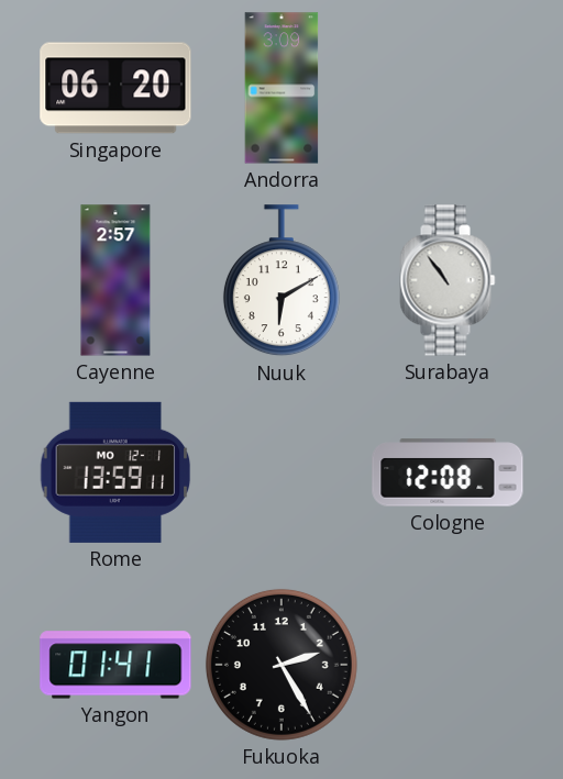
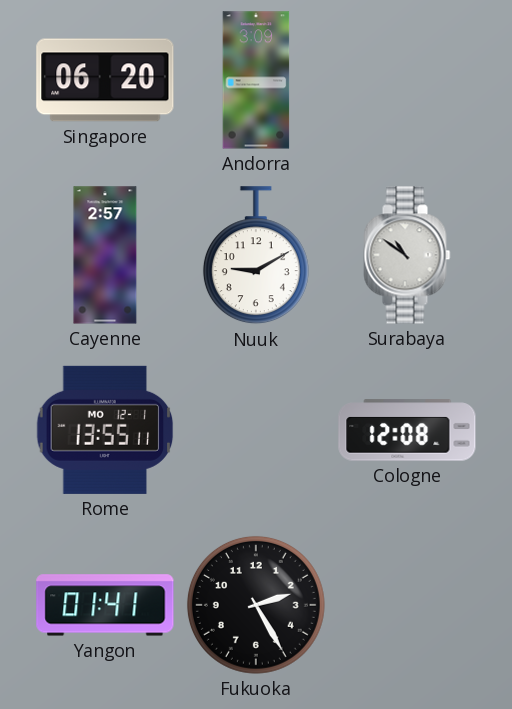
Nuuk: 6:10 -> 9:10
Surabaya: 10:54 -> 10:51
Rome: 13:59 -> 13:55
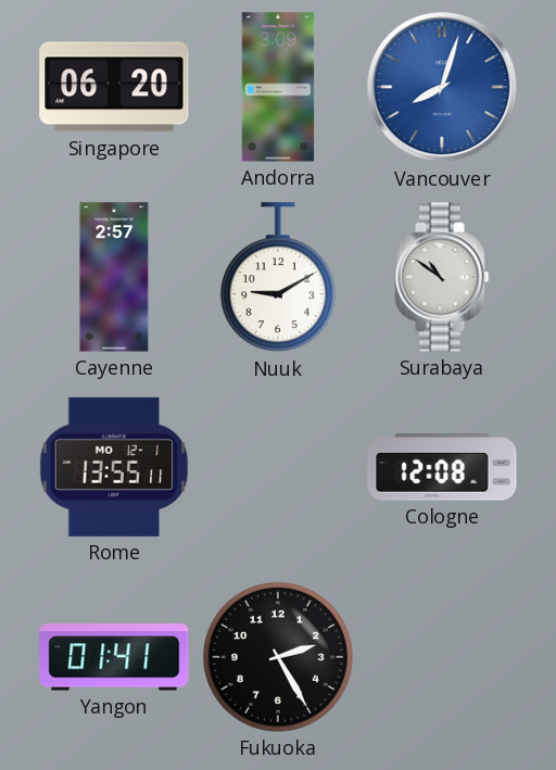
Vancouver: none -> 8:03
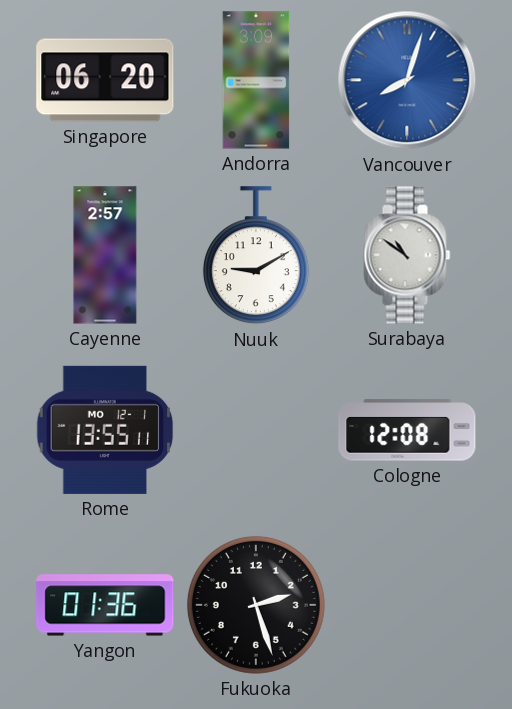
Yangon: 01:41 -> 01:36
Fukuoka: 2:25 -> 2:27
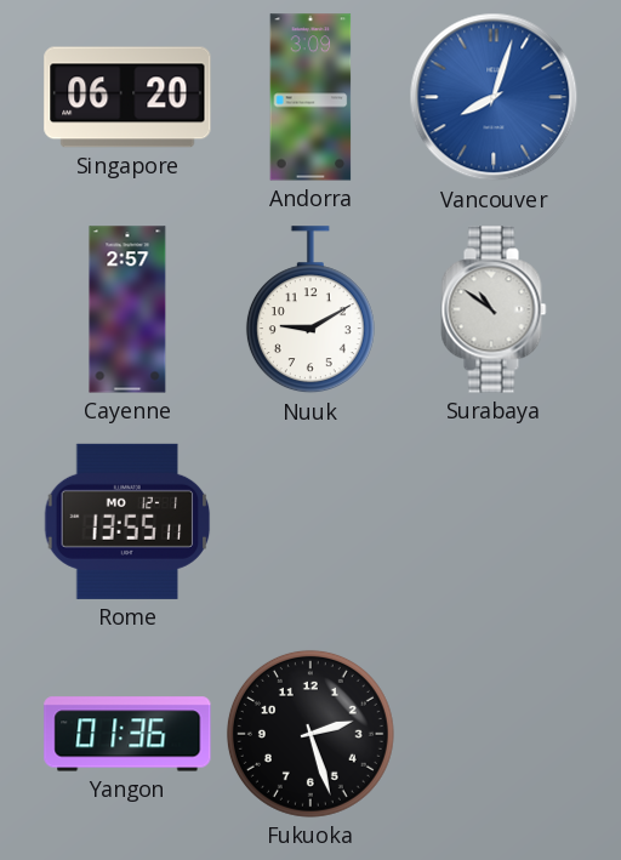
Cologne: 12:08 -> none
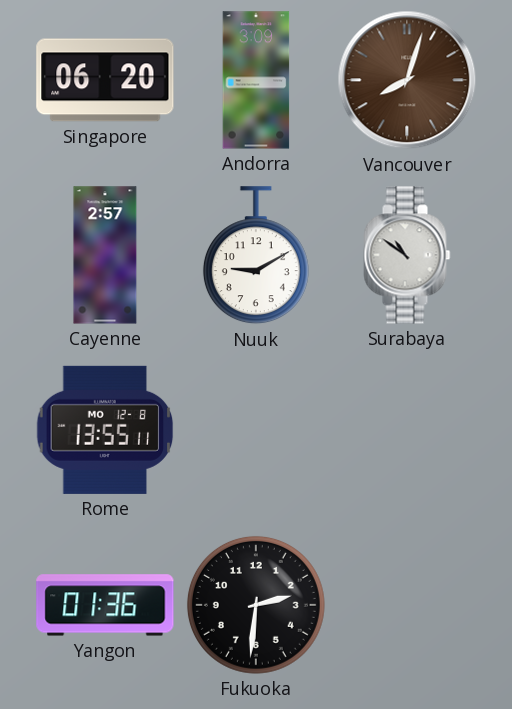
Vancouver dial: blue -> brown
Rome date: MO 12-1 -> MO 12-8
Fukuoka: 2:27 -> 2:31
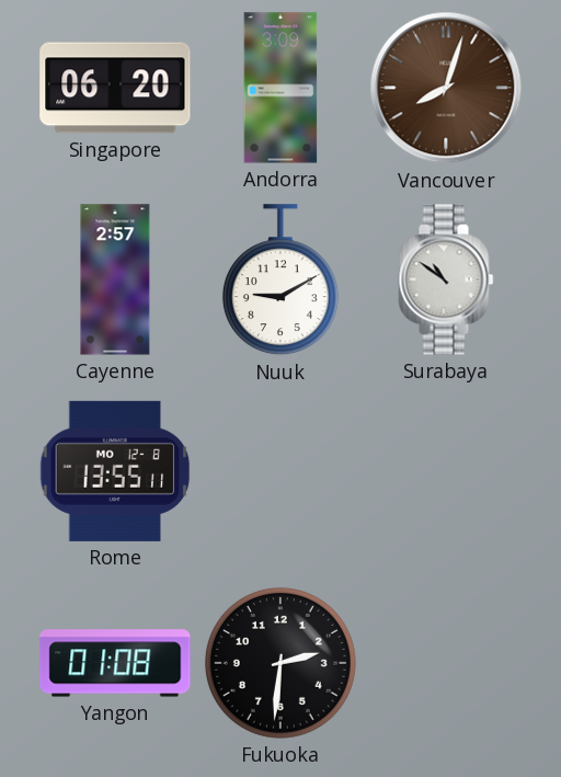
Yangon: 01:36 -> 01:08
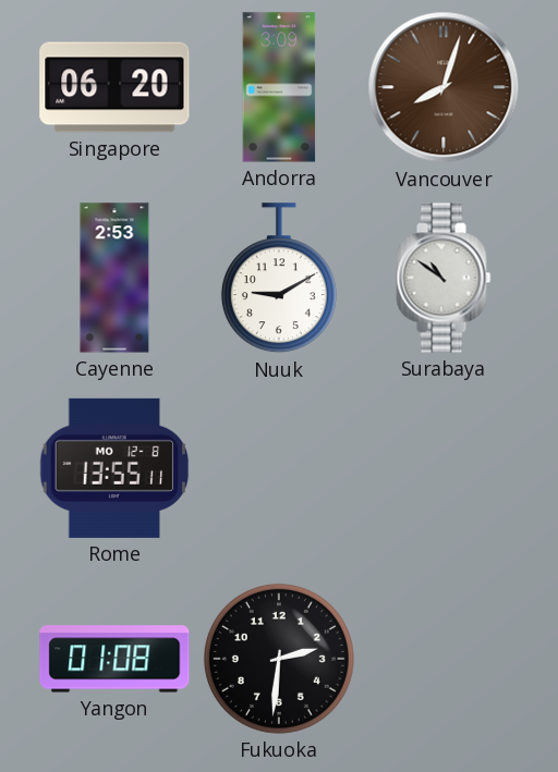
Cayenne: 2:57 -> 2:53
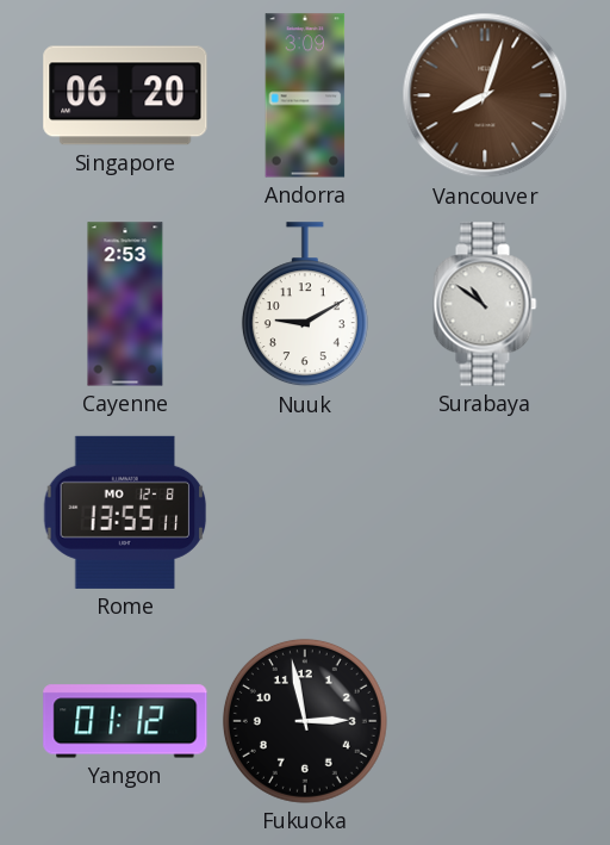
Yangon: 01:08 -> 01:12
Fukuoka: 2:31 -> 2:58
